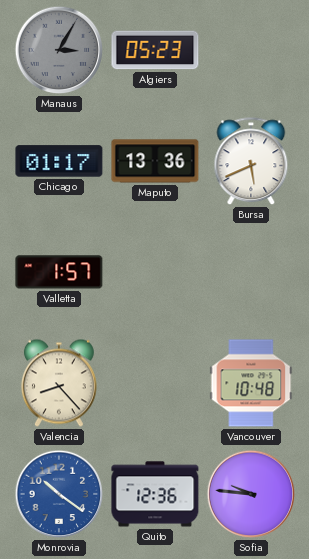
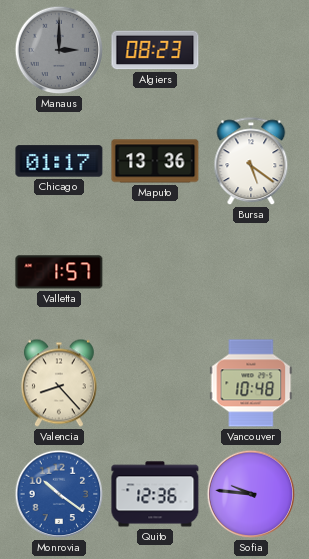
Manaus: 3:05 -> 3:00
Algiers: 05:23 -> 08:23
Bursa: 5:41 -> 5:21
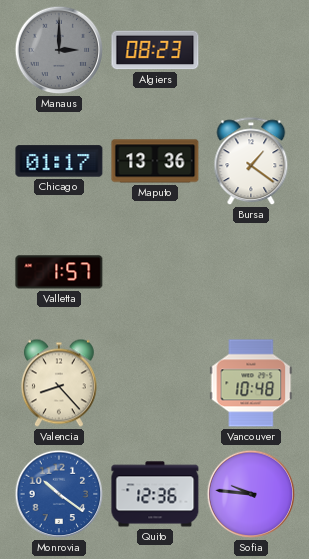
Bursa: 5:21 -> 1:21
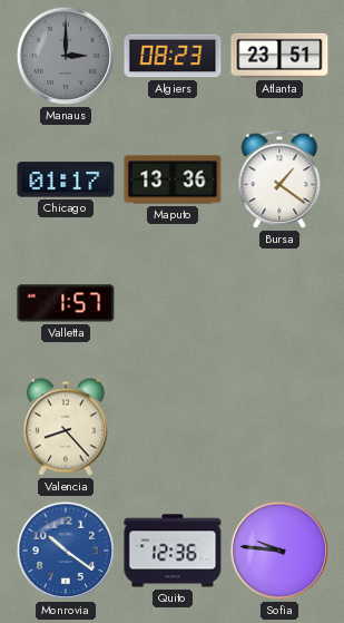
Atlanta: none -> 23:51
Vancouver: 10:48 -> none
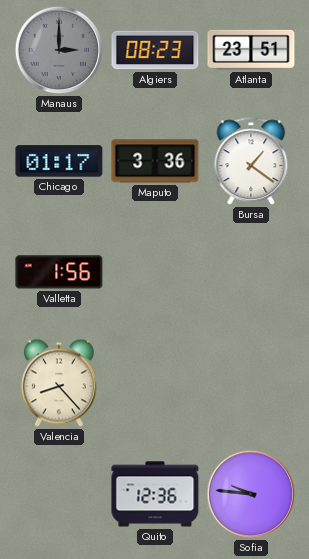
Maputo: 13:36 -> 3:36
Valletta: 1:57 -> 1:56
Monrovia: 10:21 -> none
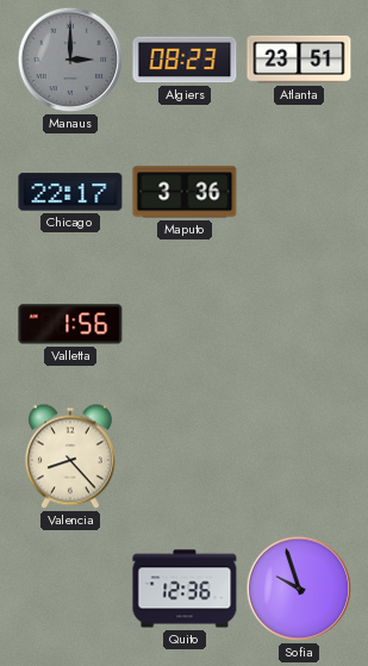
Chicago: 01:17 -> 22:17
Bursa: 1:21 -> none
Sofia: 9:46 -> 9:57
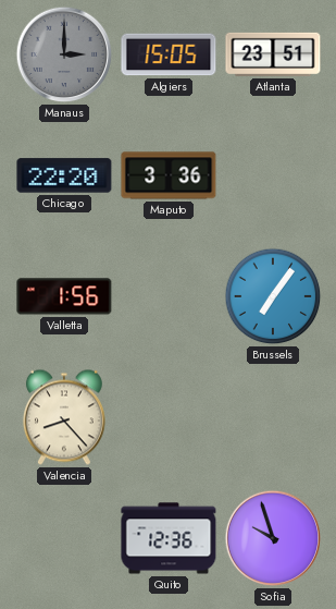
Algiers: 08:23 -> 15:05
Chicago: 22:17 -> 22:20
Brussels: none -> 7:06
